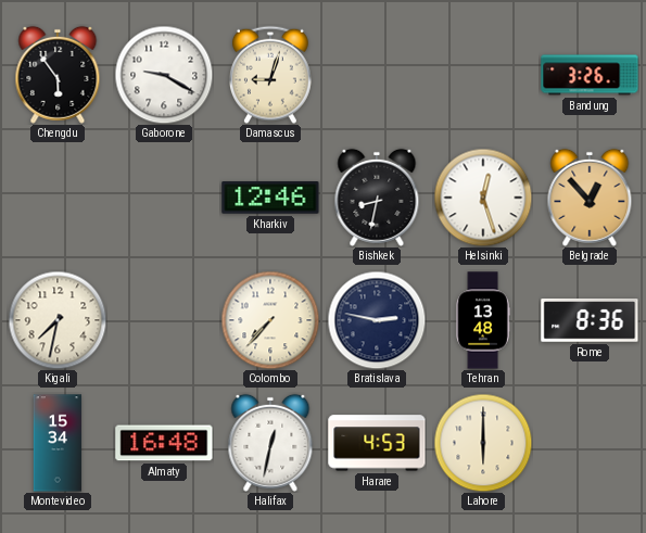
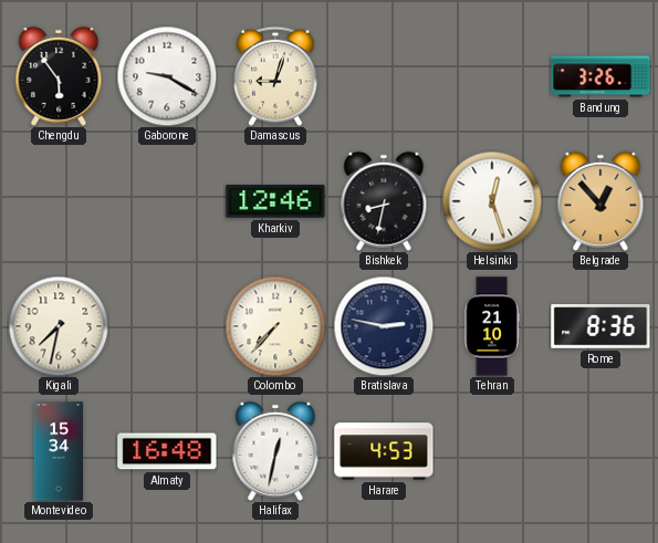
Tehran: 13:48 -> 21:10
Lahore: 6:00 -> none
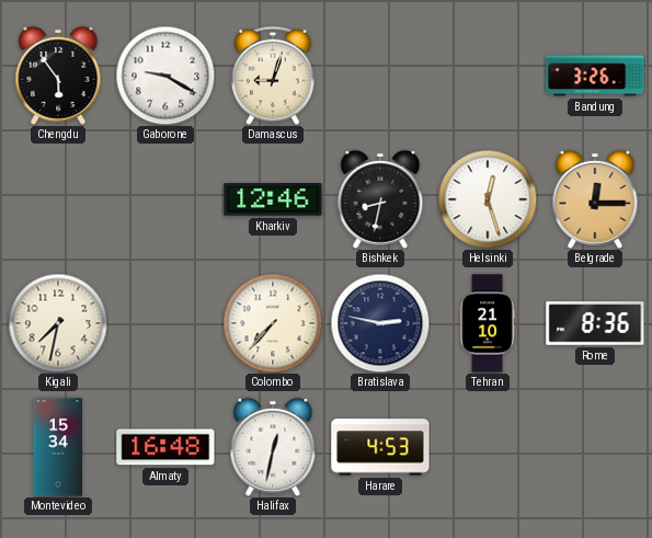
Belgrade: 12:53 -> 12:15
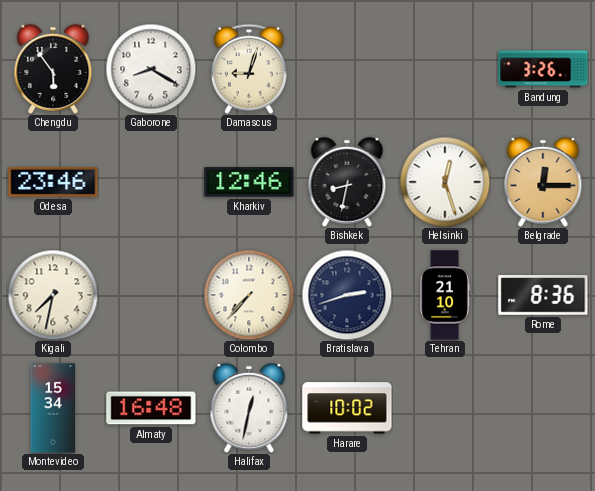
Gaborone: 9:20 -> 8:20
Odesa: none -> 23:46
Bratislava: 2:47 -> 2:42
Harare: 4:53 -> 10:02
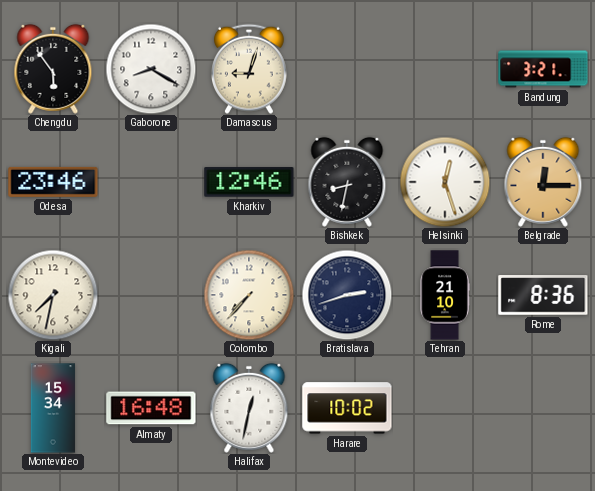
Bandung: 3:26 -> 3:21
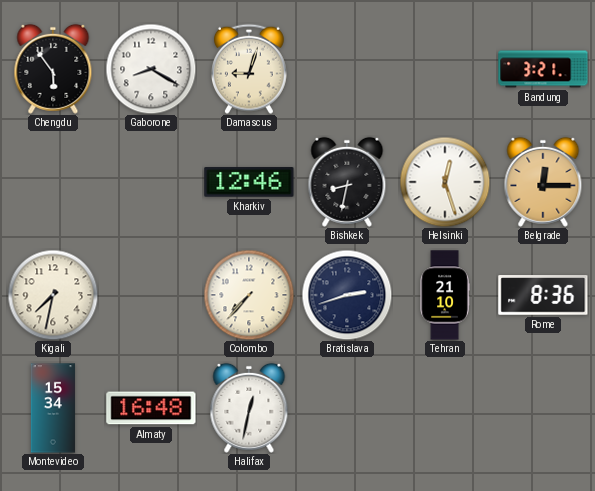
Odesa: 23:46 -> none
Harare: 10:02 -> none
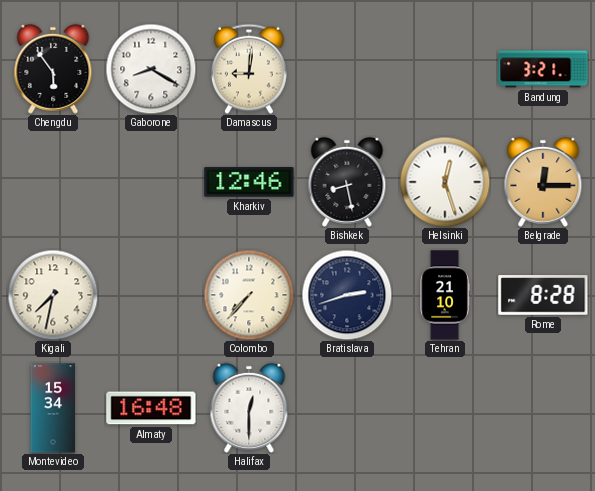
Damascus: 9:03 -> 9:01
Bishkek: 8:32 -> 8:28
Rome: 8:36 -> 8:28
Halifax: 12:32 -> 12:30
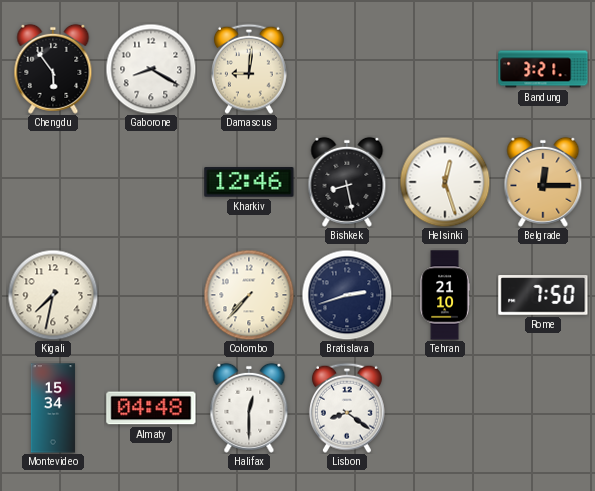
Rome: 8:28 -> 7:50
Almaty: 16:48 -> 04:48
Lisbon: none -> 8:21
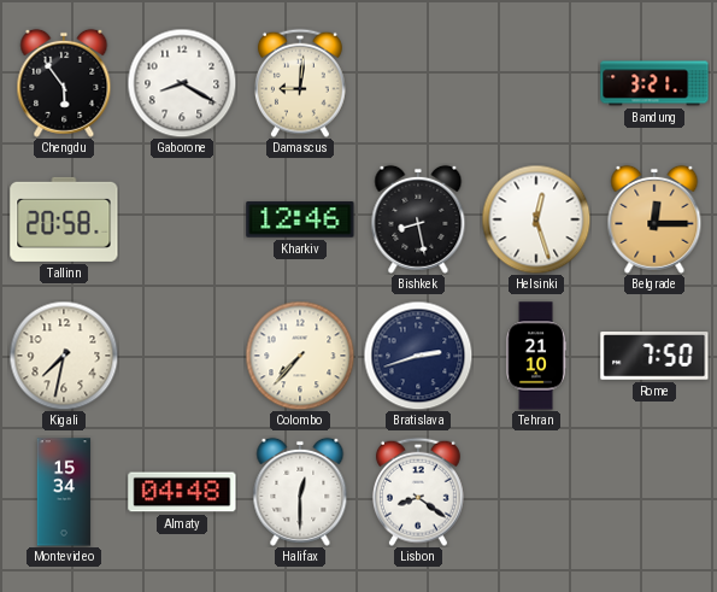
Tallinn: none -> 20:58
